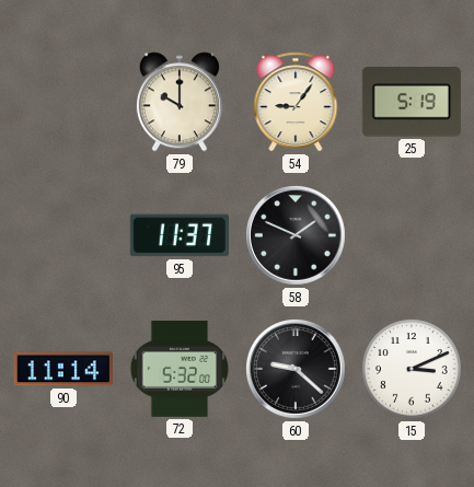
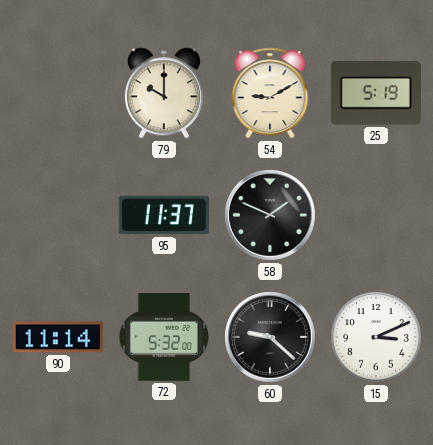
54: 9:06 -> 9:10
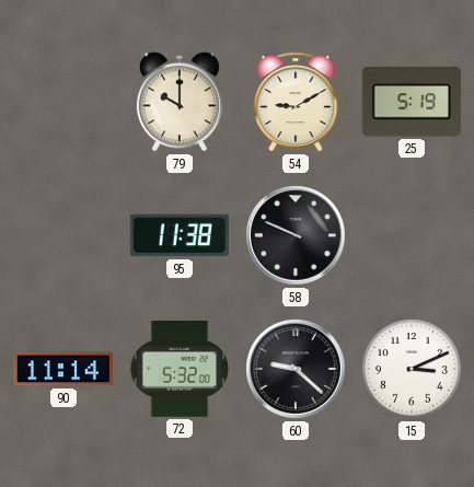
95: 11:37 -> 11:38
58: 1:49 -> 9:49
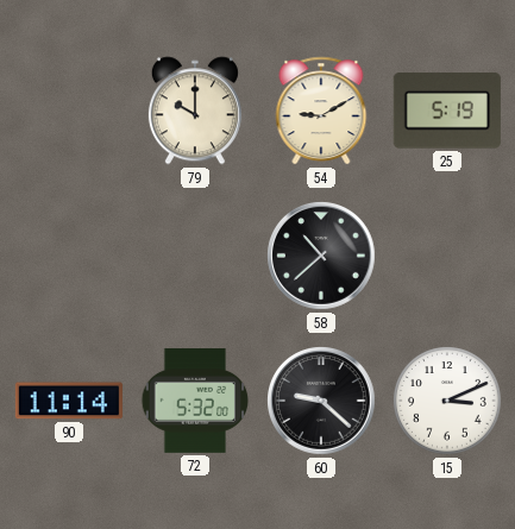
95: 11:38 -> none
58: 9:49 -> 10:38
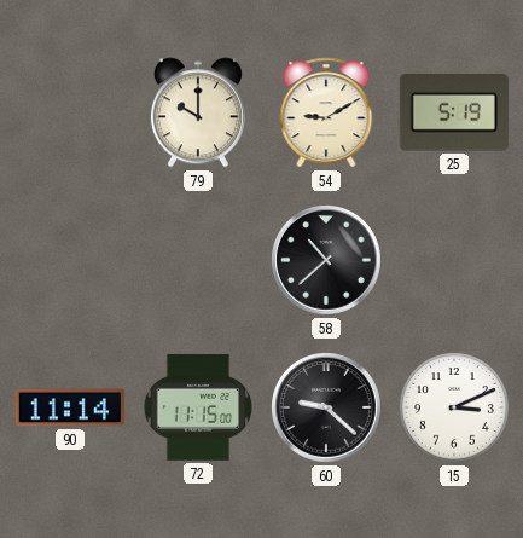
72: 5:32 -> 11:15
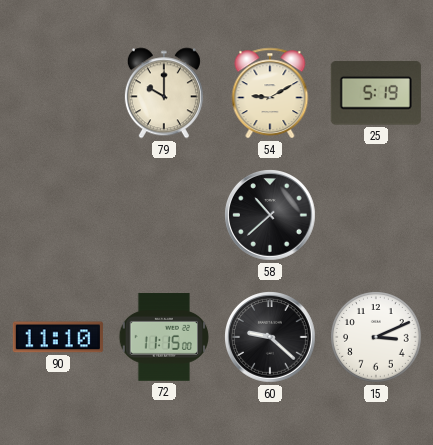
90: 11:14 -> 11:10
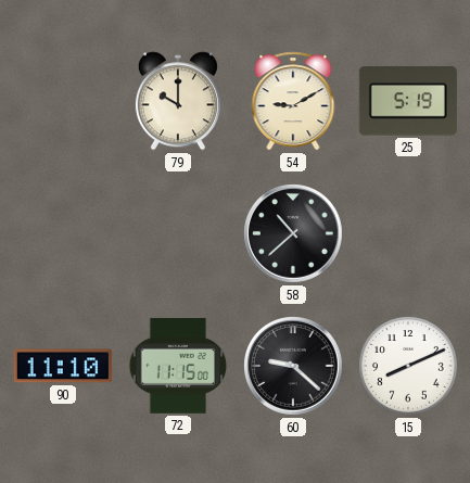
15: 3:11 -> 8:11
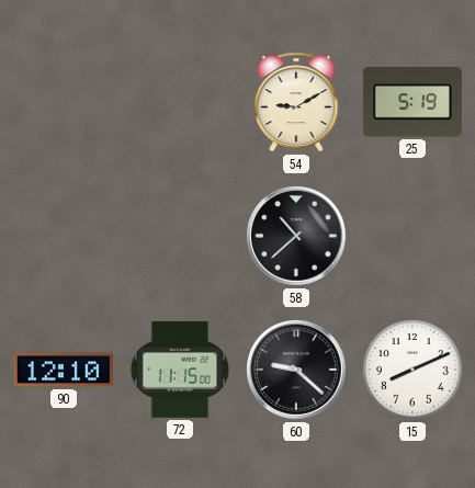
79: 10:00 -> none
90: 11:10 -> 12:10
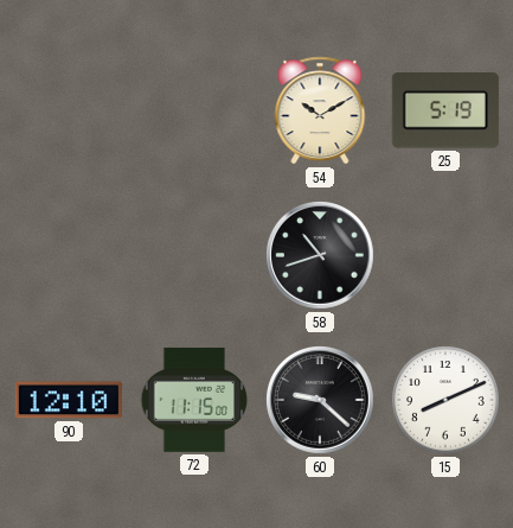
54: 9:10 -> 10:10
58: 10:38 -> 10:42
